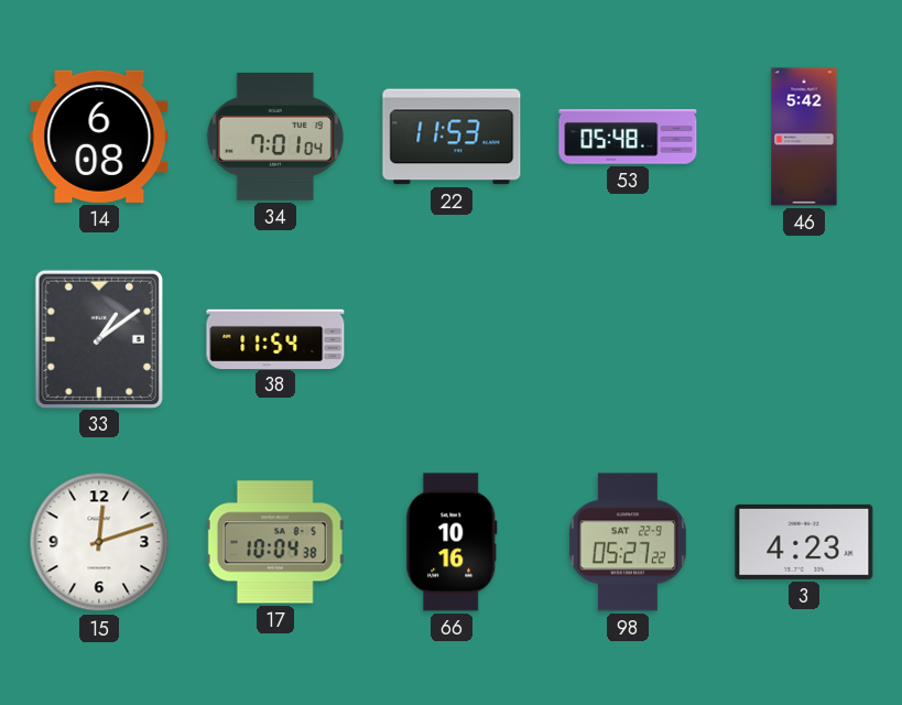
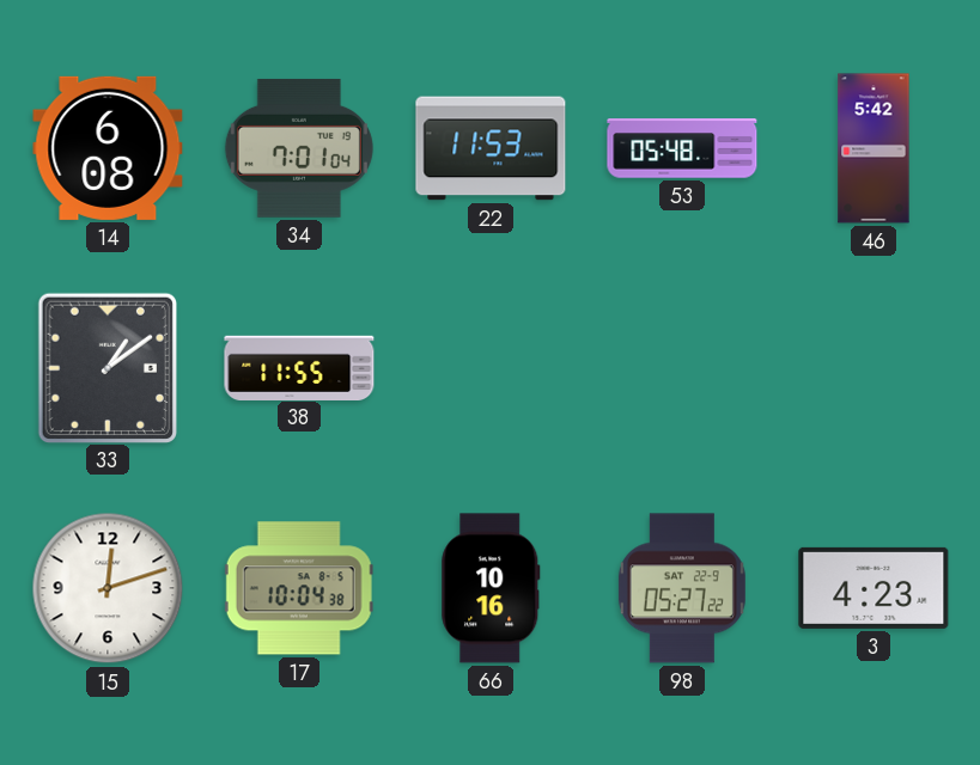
38: 11:54 -> 11:55
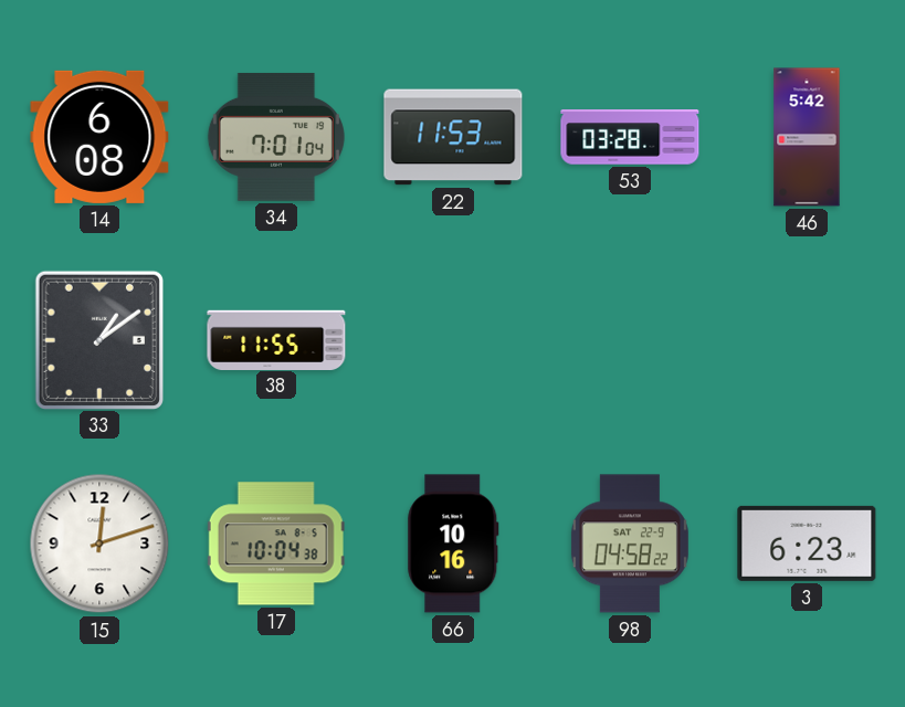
53: 05:48 -> 03:28
98: 05:27 -> 04:58
3: 4:23 -> 6:23
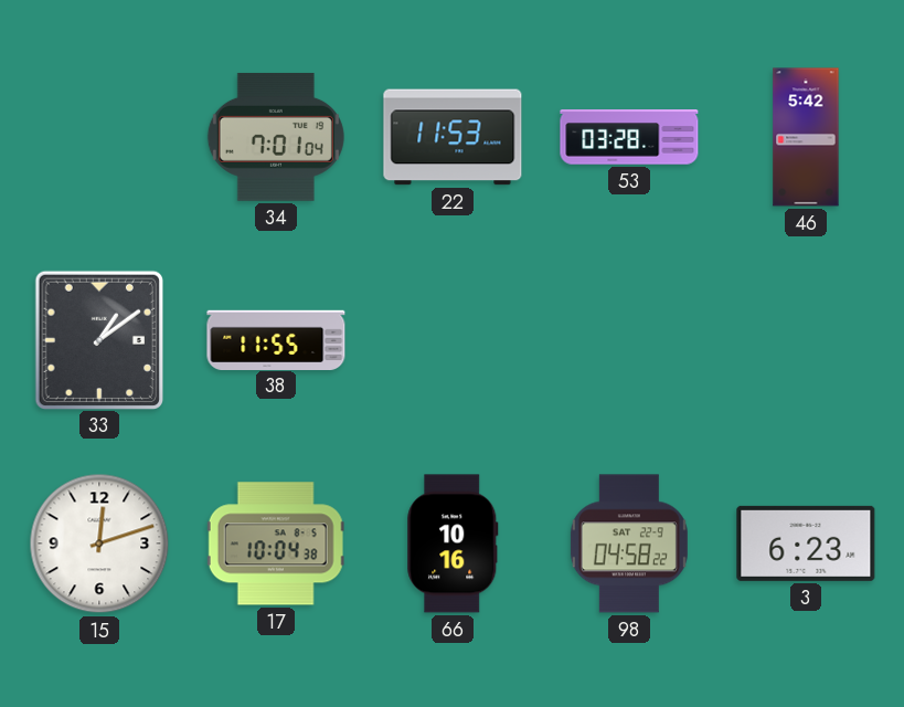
14: 6:08 -> none
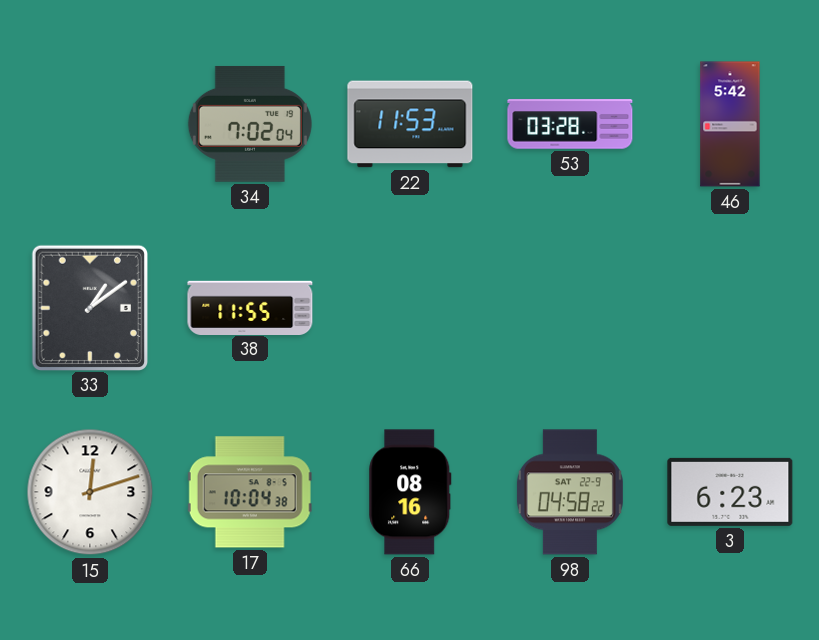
34: 7:01 -> 7:02
66: 10:16 -> 08:16
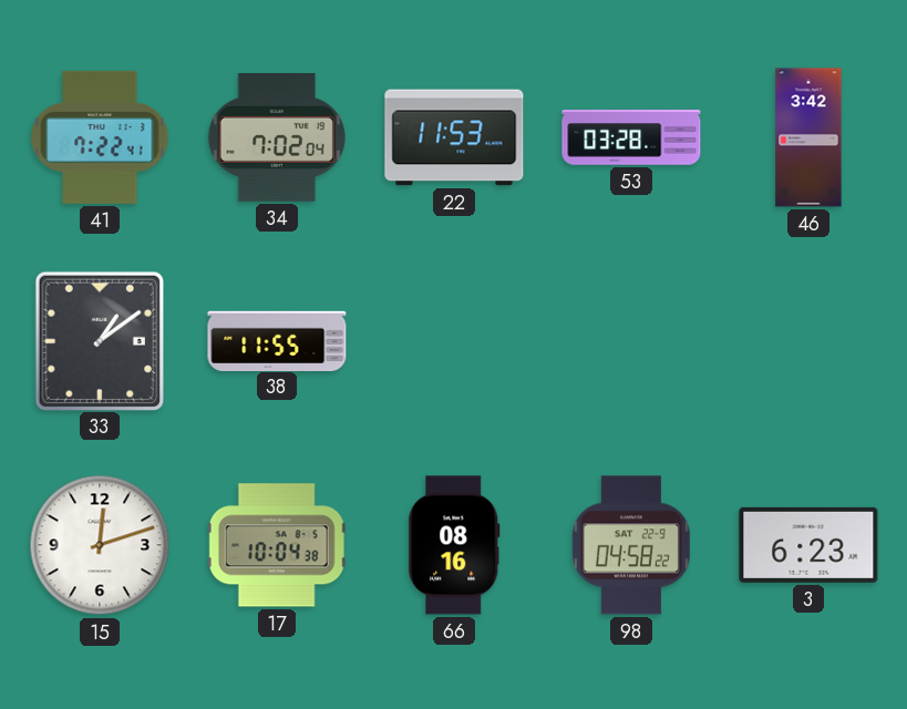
41: none -> 7:22
46: 5:42 -> 3:42
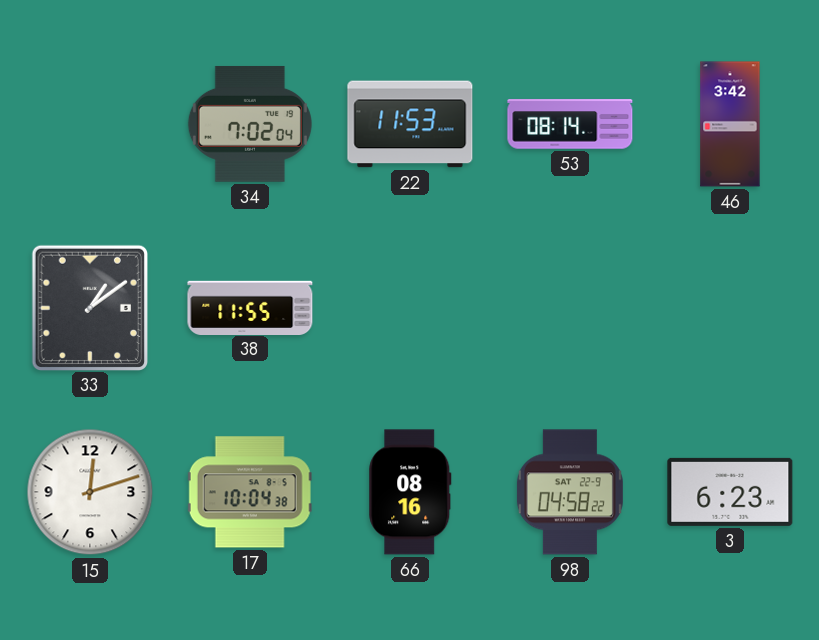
41: 7:22 -> none
53: 03:28 -> 08:14
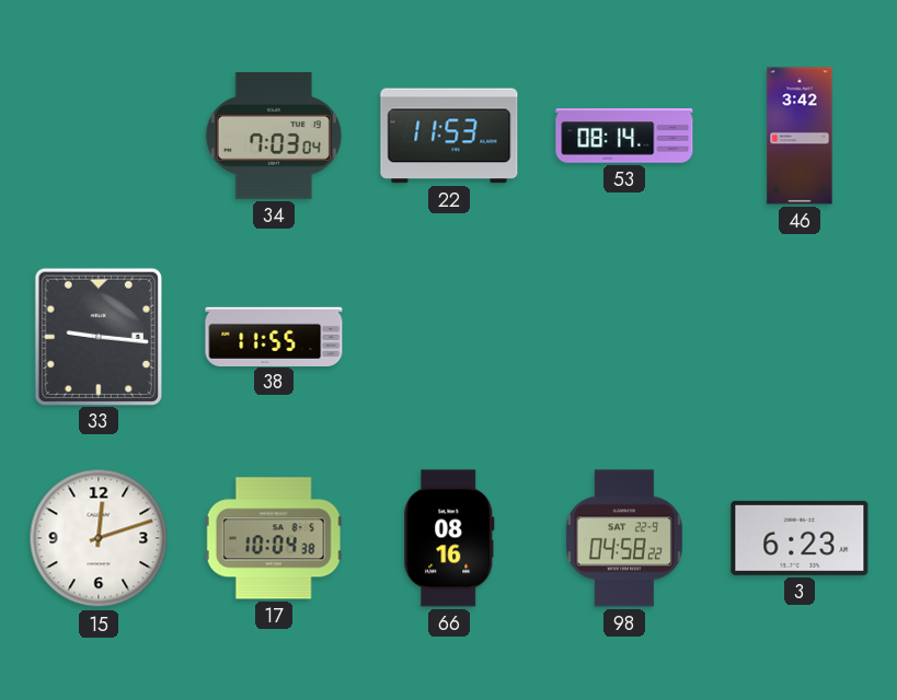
34: 7:02 -> 7:03
33: 1:09 -> 9:16
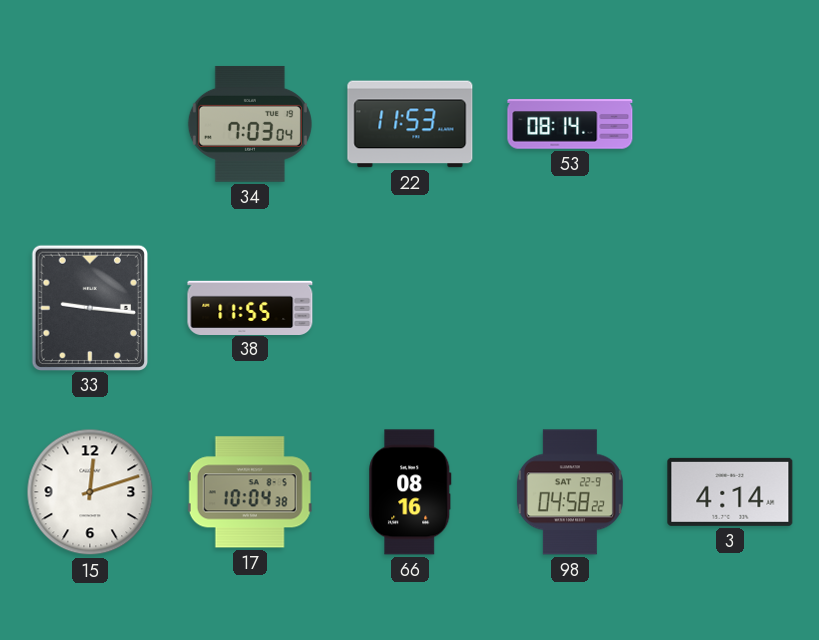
46: 3:42 -> none
3: 6:23 -> 4:14
